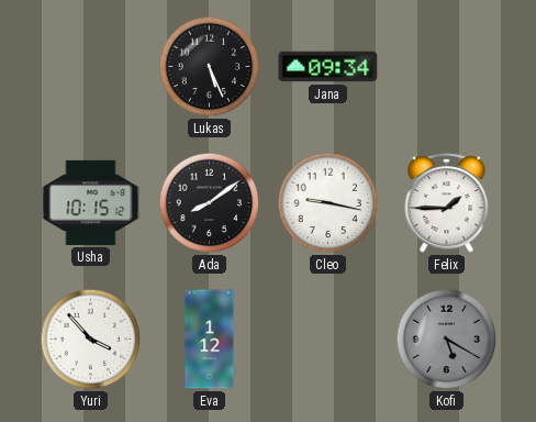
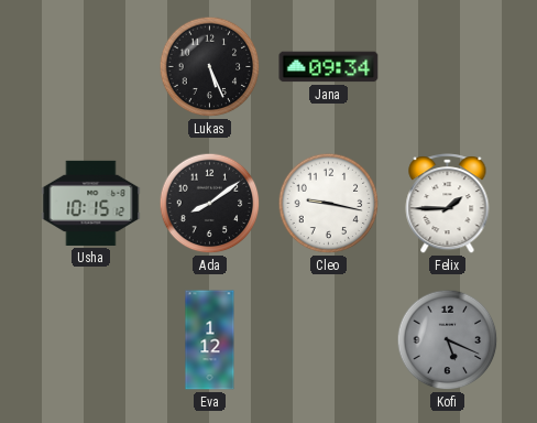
Yuri: 3:53 -> none
Kofi: 5:20 -> 5:19
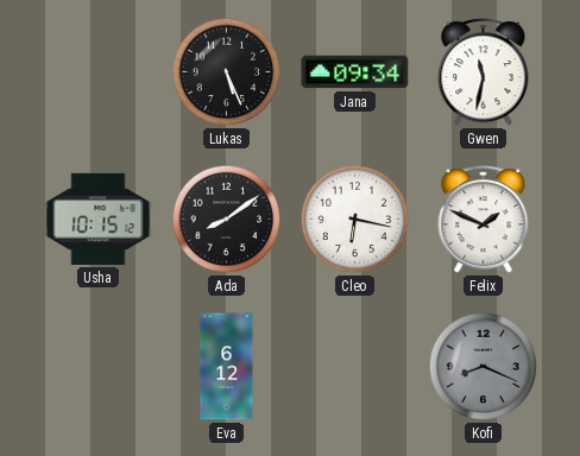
Gwen: none -> 11:32
Cleo: 9:17 -> 6:17
Felix: 1:45 -> 1:49
Eva: 1:12 -> 6:12
Kofi: 5:19 -> 8:19
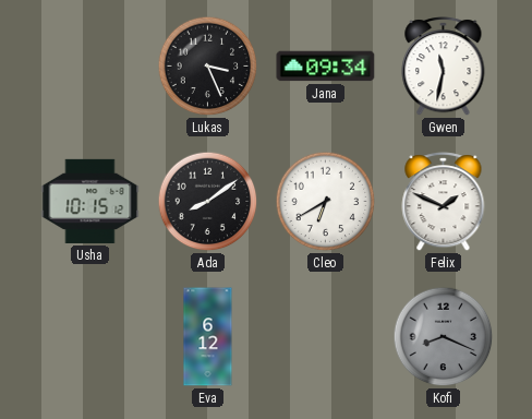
Lukas: 5:26 -> 3:26
Cleo: 6:17 -> 6:40
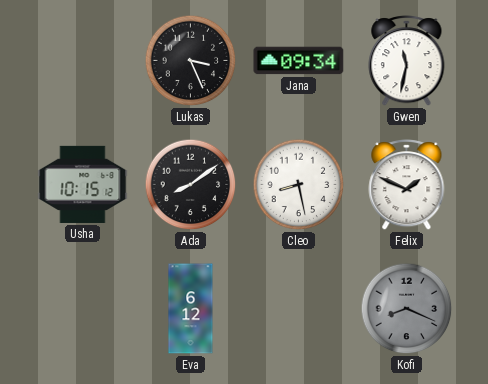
Cleo: 6:40 -> 8:28
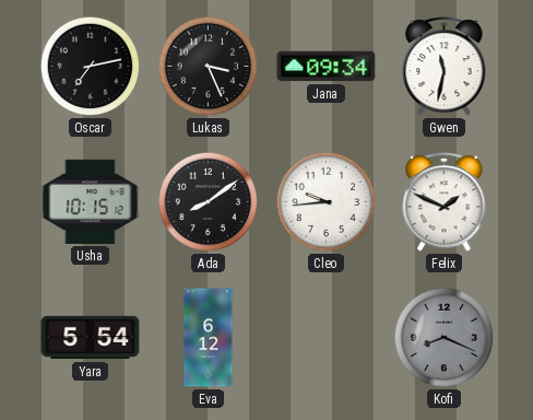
Oscar: none -> 7:13
Cleo: 8:28 -> 9:44
Yara: none -> 5:54
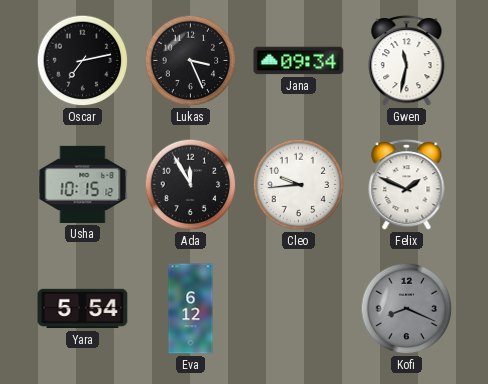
Ada: 8:09 -> 11:55
